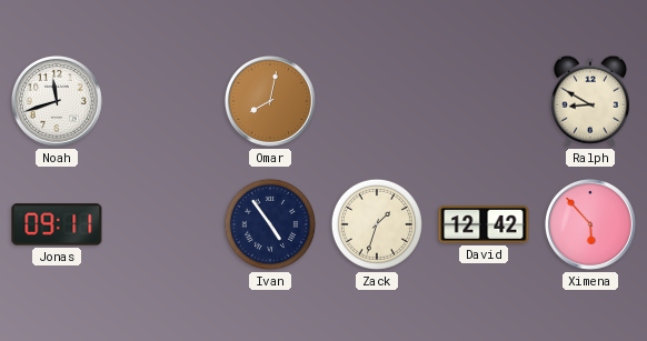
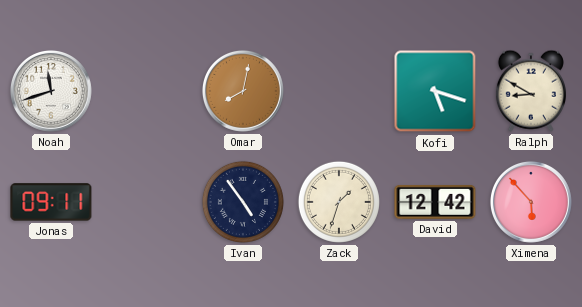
Kofi: none -> 5:18
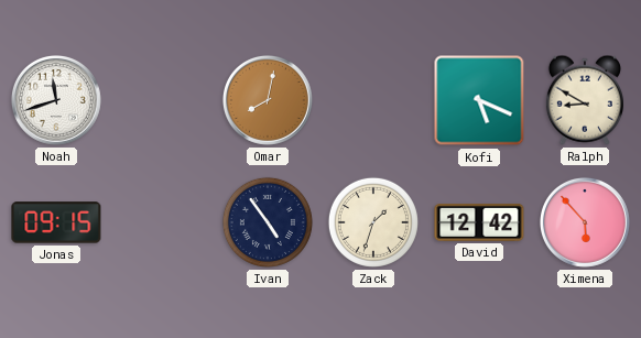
Kofi: 5:18 -> 5:19
Jonas: 09:11 -> 09:15
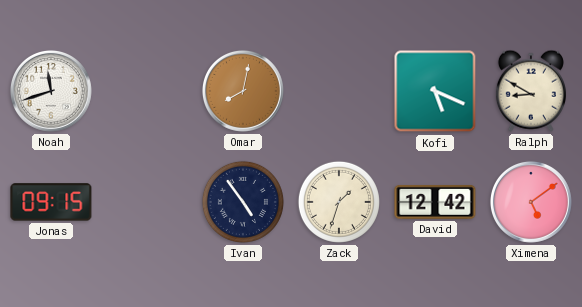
Ximena: 5:53 -> 5:09
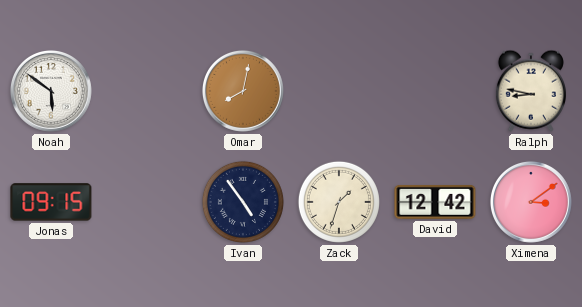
Noah: 11:42 -> 5:51
Kofi: 5:19 -> none
Ralph: 8:50 -> 8:47
Ximena: 5:09 -> 3:09
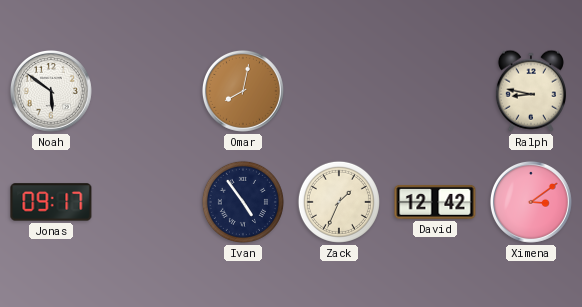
Jonas: 09:15 -> 09:17
Zack: 1:33 -> 1:34
